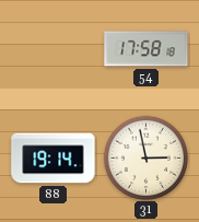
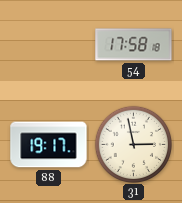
88: 19:14 -> 19:17
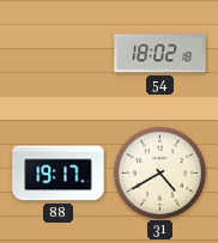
54: 17:58 -> 18:02
31: 2:58 -> 4:40
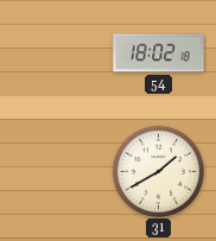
88: 19:17 -> none
31: 4:40 -> 1:40
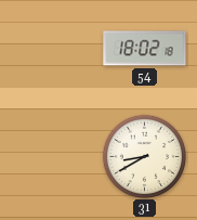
31: 1:40 -> 8:40
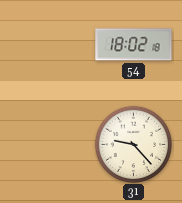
31: 8:40 -> 9:23
